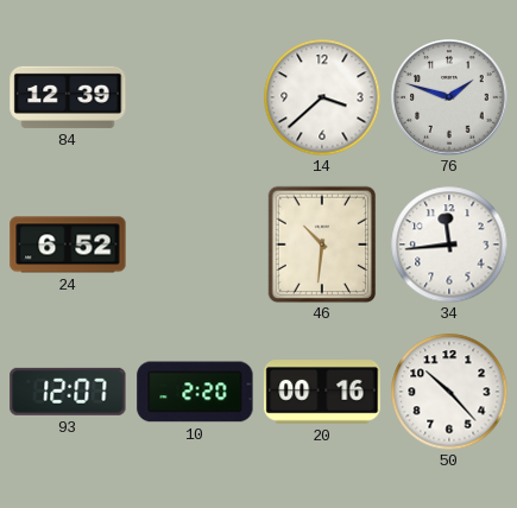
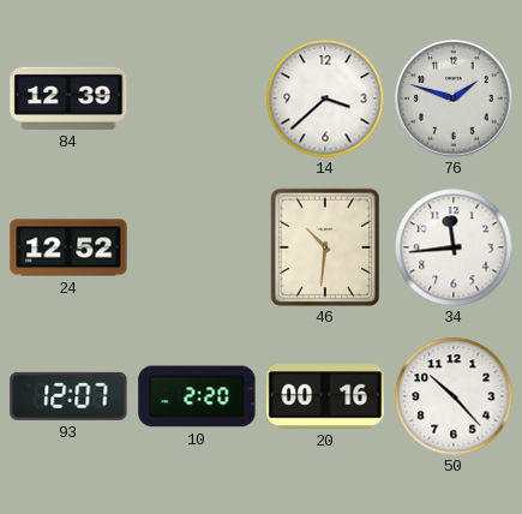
24: 6:52 -> 12:52
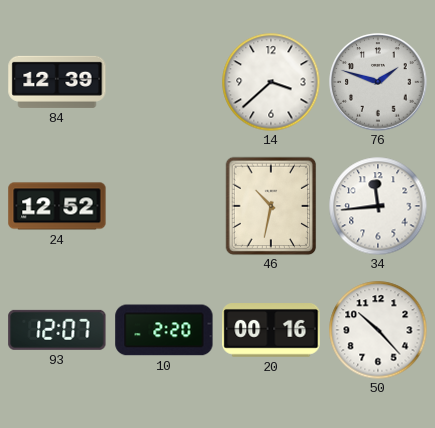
46: 10:31 -> 10:32
